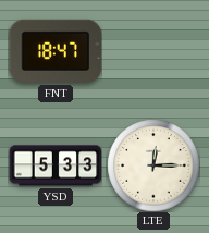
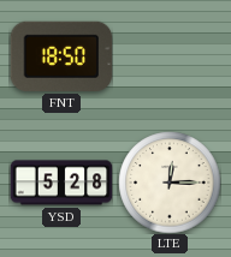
FNT: 18:47 -> 18:50
YSD: 5:33 -> 5:28
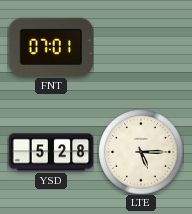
FNT: 18:50 -> 07:01
LTE: 12:15 -> 5:15
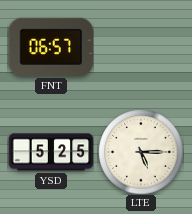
FNT: 07:01 -> 06:57
YSD: 5:28 -> 5:25
